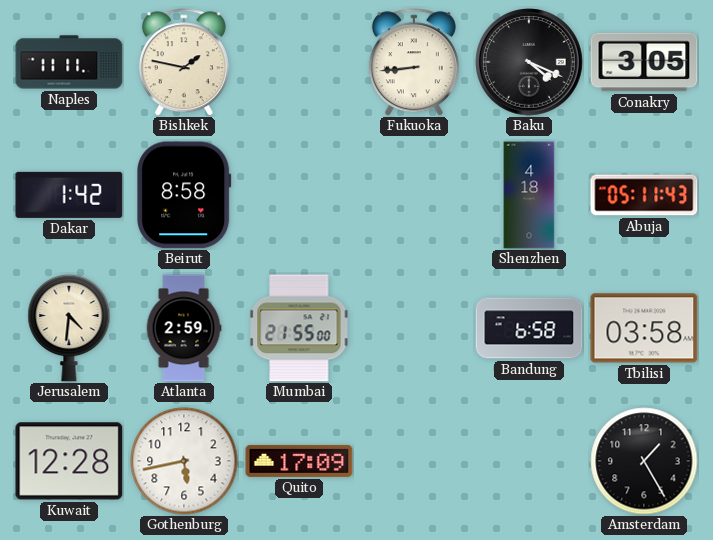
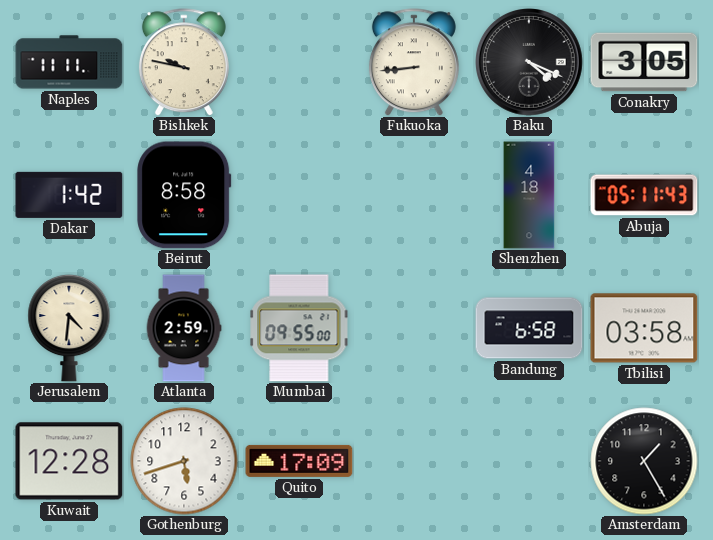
Bishkek: 1:47 -> 9:47
Mumbai: 21:55 -> 09:55
Gothenburg: 5:43 -> 5:42
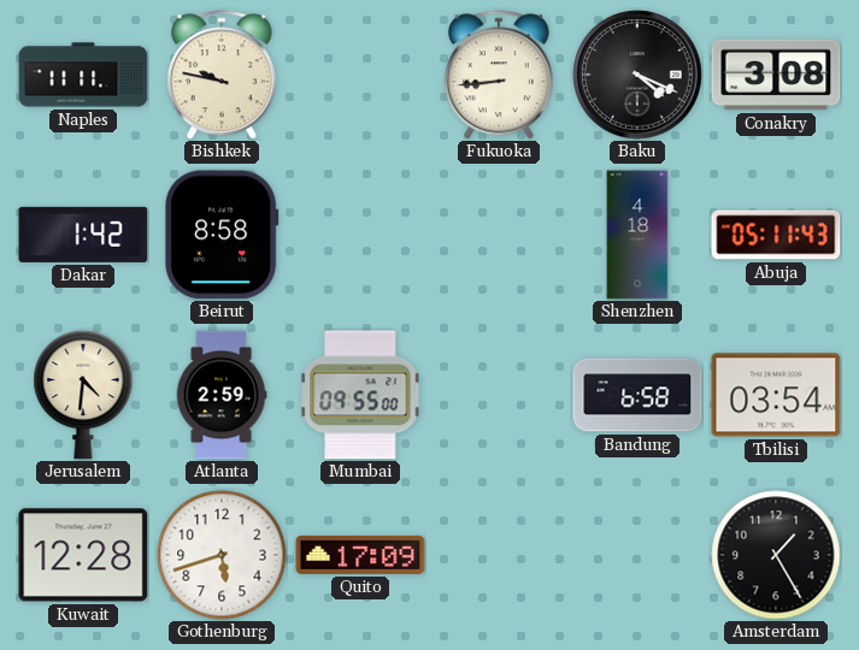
Conakry: 3:05 -> 3:08
Tbilisi: 03:58 -> 03:54
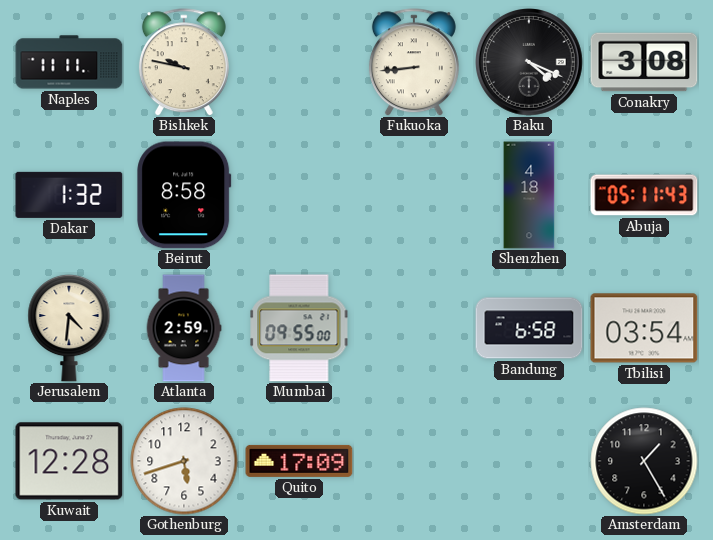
Dakar: 1:42 -> 1:32
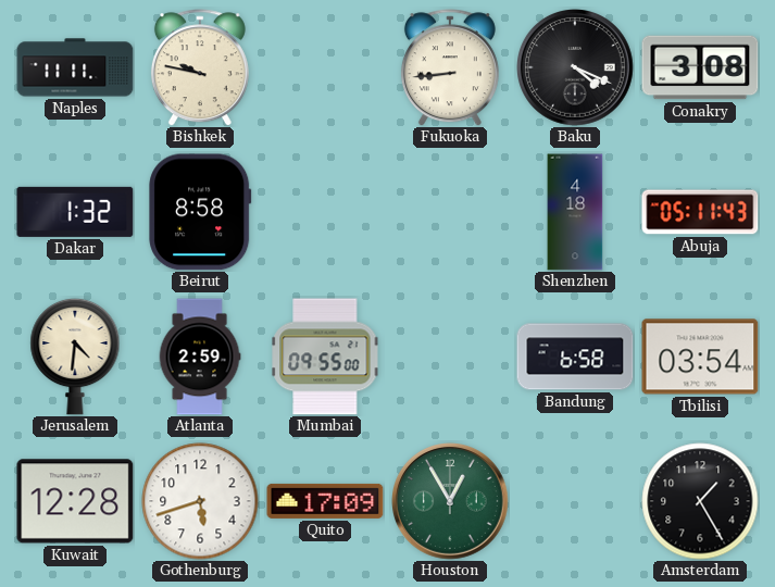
Houston: none -> 12:55
